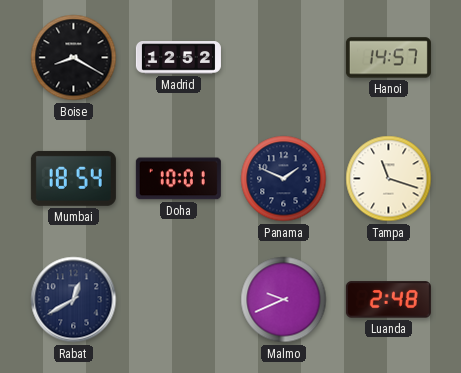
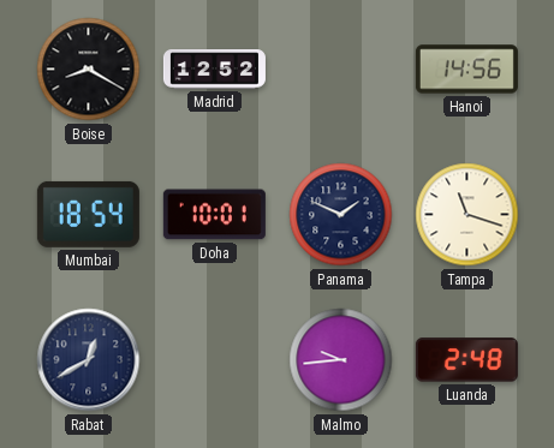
Hanoi: 14:57 -> 14:56
Malmo: 9:41 -> 9:44
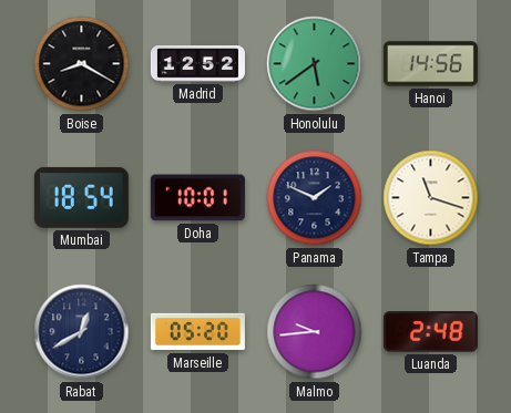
Honolulu: none -> 5:39
Marseille: none -> 05:20
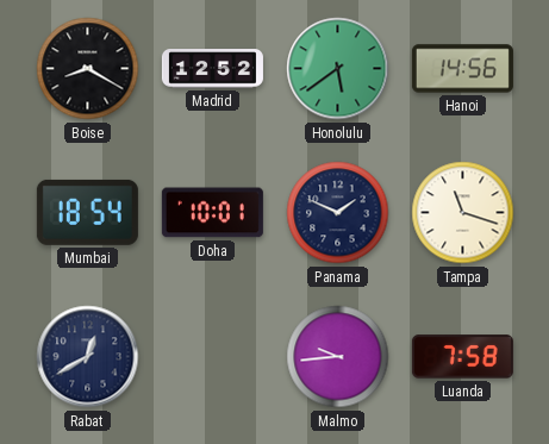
Marseille: 05:20 -> none
Luanda: 2:48 -> 7:58
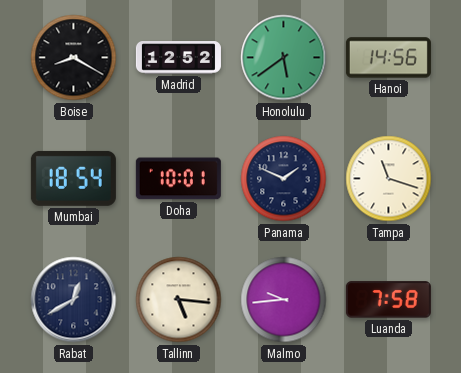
Tallinn: none -> 5:16
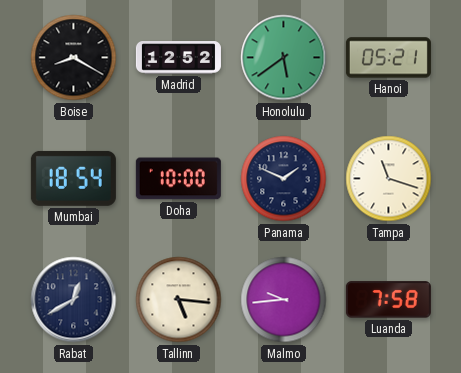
Hanoi: 14:56 -> 05:21
Doha: 10:01 -> 10:00
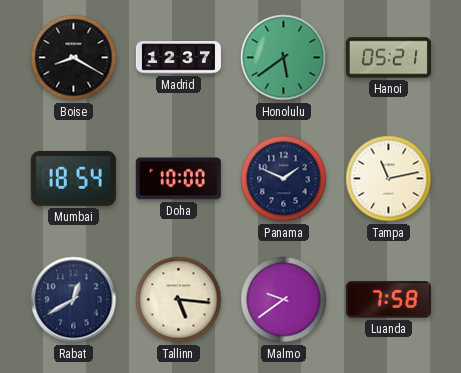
Madrid: 12:52 -> 12:37
Tampa: 11:18 -> 11:13
Malmo: 9:44 -> 9:39
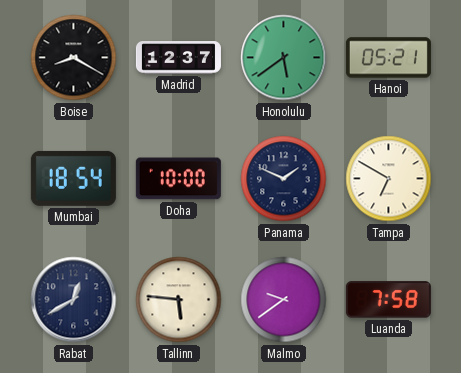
Tampa: 11:13 -> 6:50
Tallinn: 5:16 -> 5:46
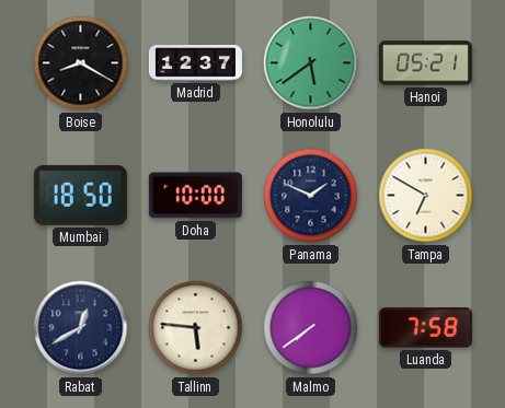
Mumbai: 18:54 -> 18:50
Malmo: 9:39 -> 7:39
